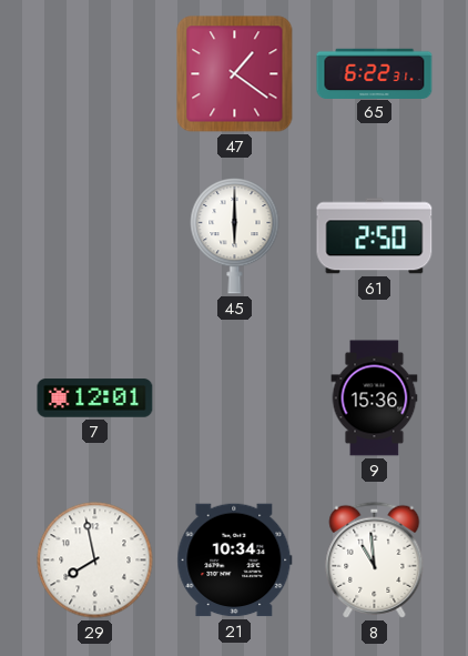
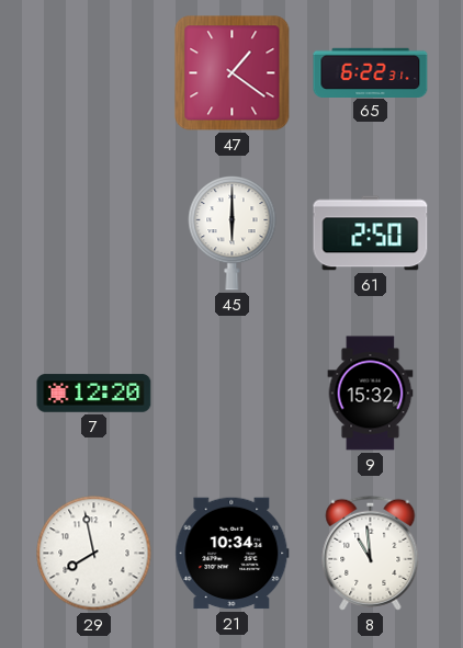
7: 12:01 -> 12:20
9: 15:36 -> 15:32
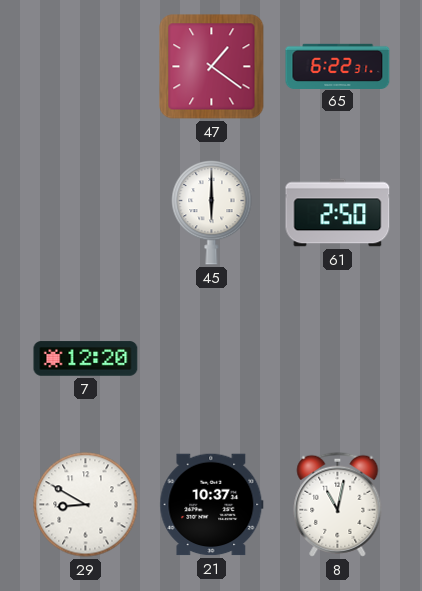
9: 15:32 -> none
29: 7:58 -> 8:50
21: 10:34 -> 10:37
8: 10:59 -> 11:02
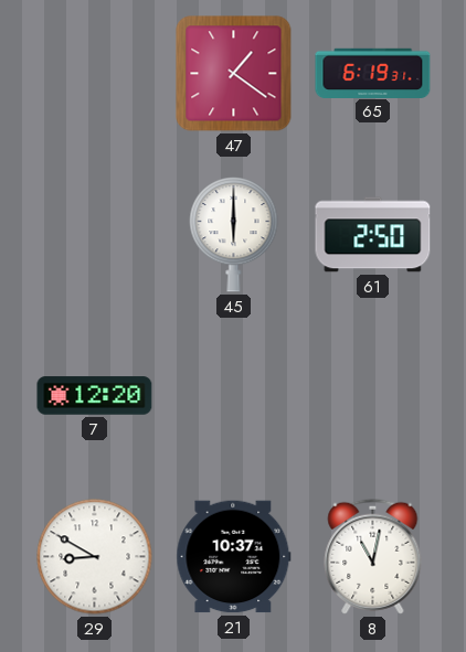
65: 6:22 -> 6:19
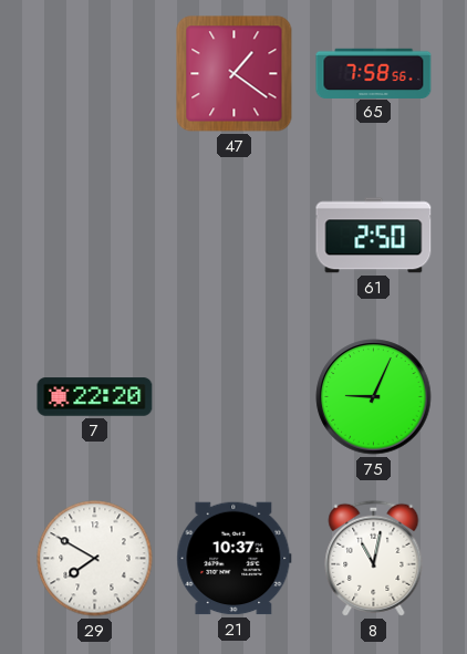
65: 6:19 -> 7:58
45: 6:00 -> none
7: 12:20 -> 22:20
75: none -> 9:04
29: 8:50 -> 7:50
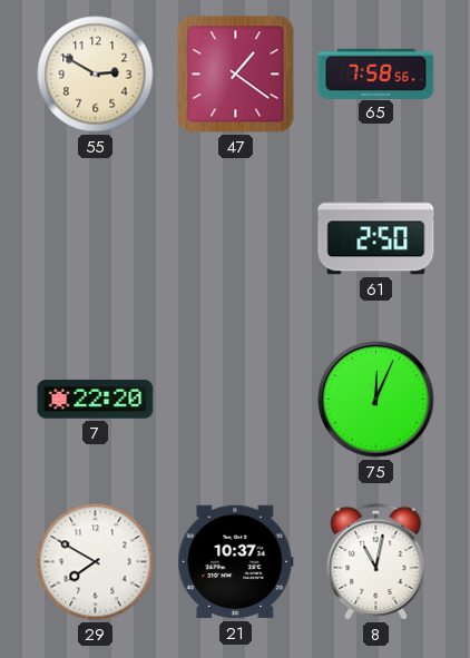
55: none -> 2:50
75: 9:04 -> 12:04
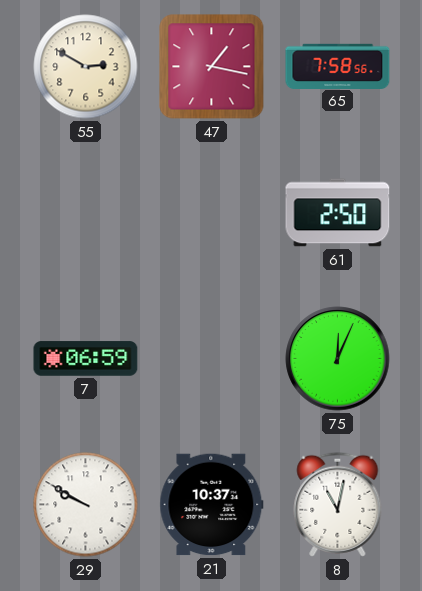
47: 1:21 -> 1:17
7: 22:20 -> 06:59
29: 7:50 -> 9:50
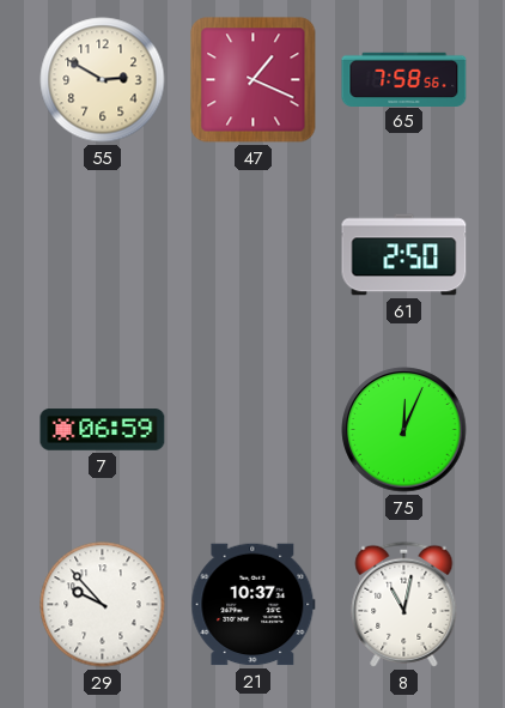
47: 1:17 -> 1:19
29: 9:50 -> 9:53
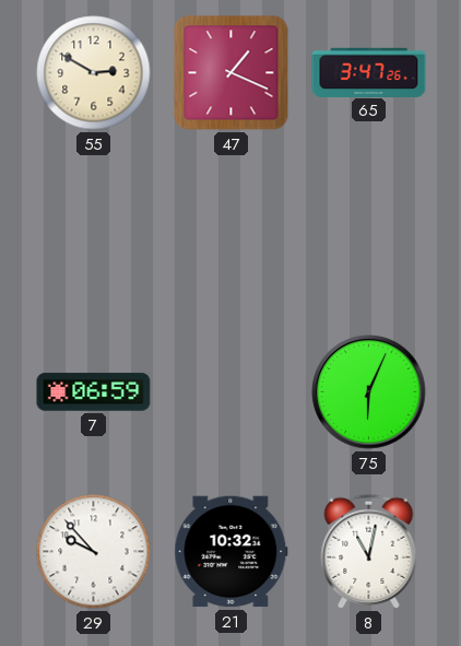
65: 7:58 -> 3:47
61: 2:50 -> none
75: 12:04 -> 6:04
21: 10:37 -> 10:32
